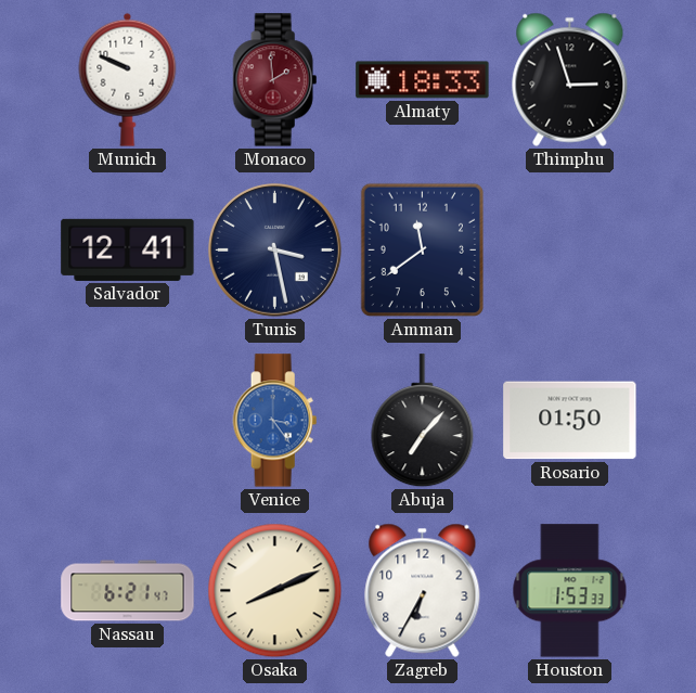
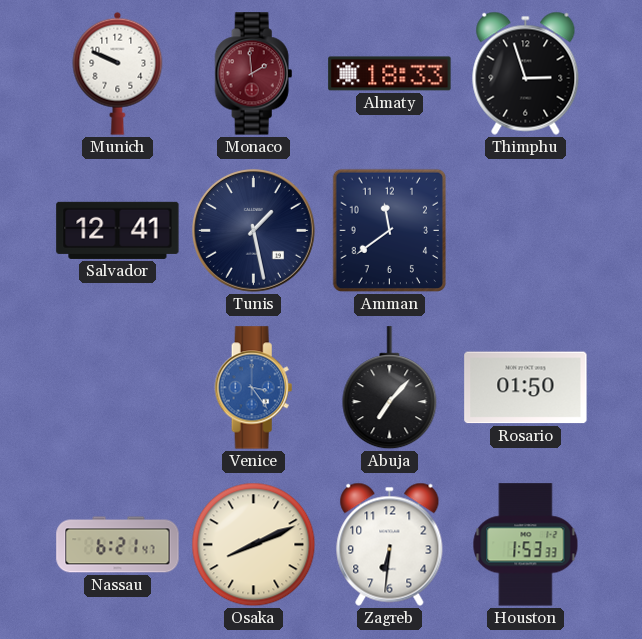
Tunis: 3:28 -> 1:28
Zagreb: 6:35 -> 6:31
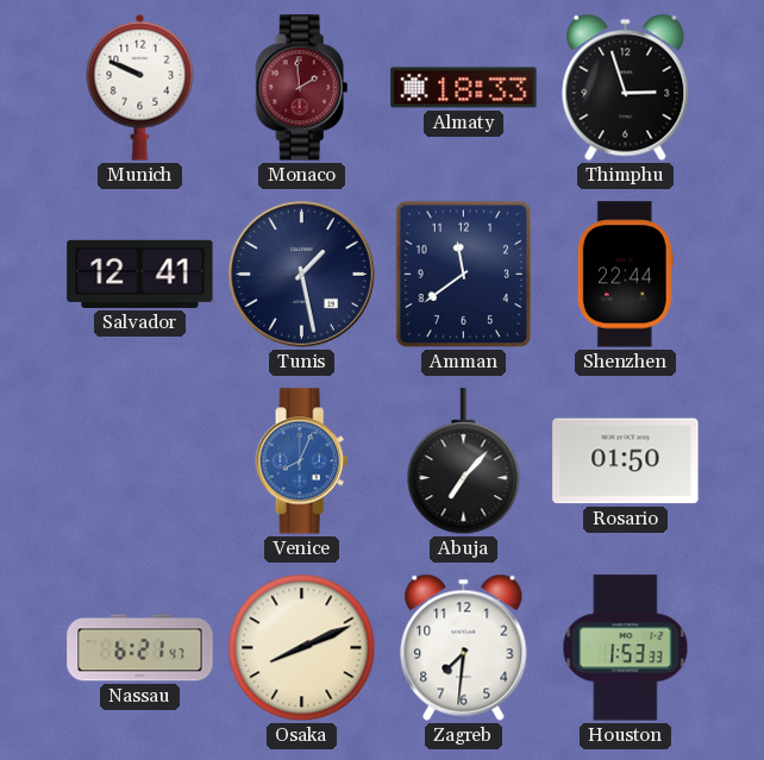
Shenzhen: none -> 22:44
Venice: 3:24 -> 8:04
Zagreb: 6:31 -> 7:31
